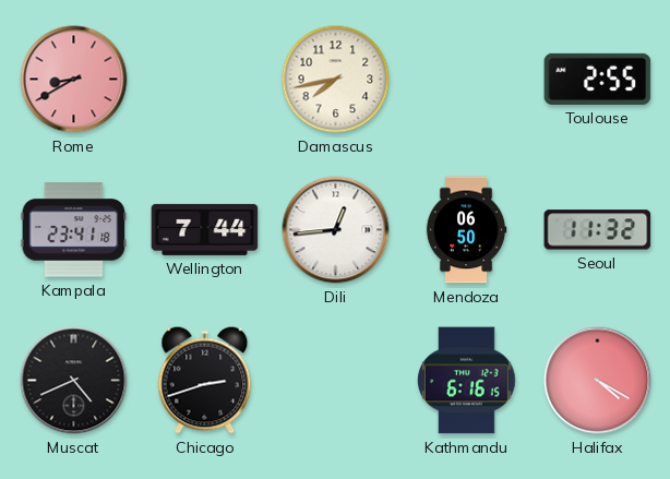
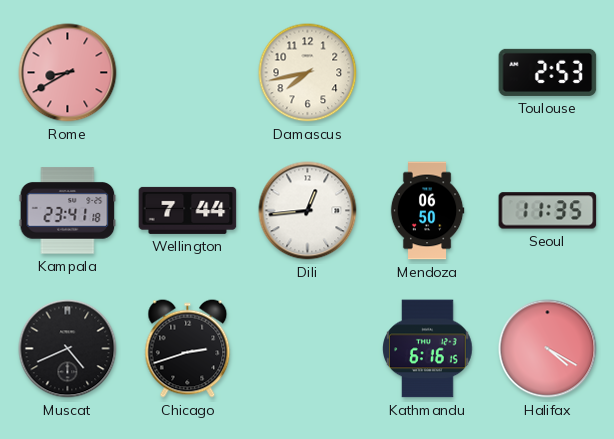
Toulouse: 2:55 -> 2:53
Seoul: 11:32 -> 11:35
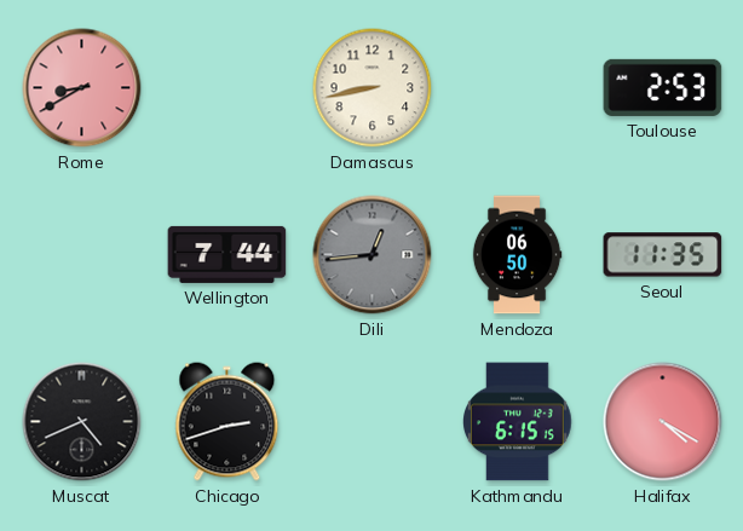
Damascus: 7:43 -> 8:43
Kampala: 23:41 -> none
Dili dial: white -> grey
Kathmandu: 6:16 -> 6:15
